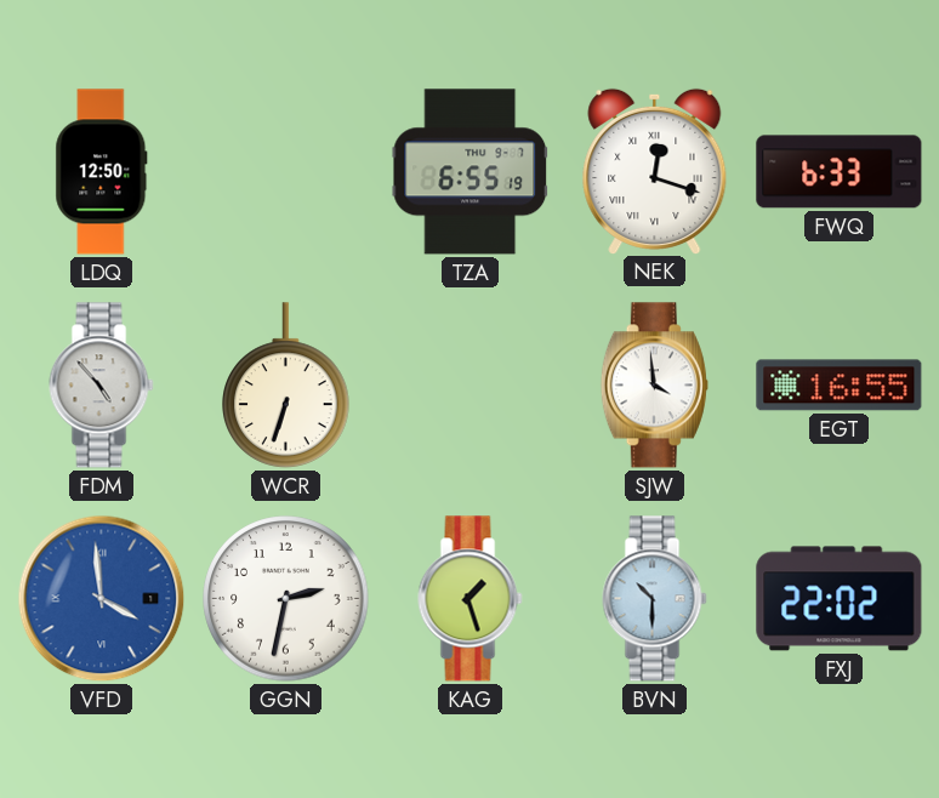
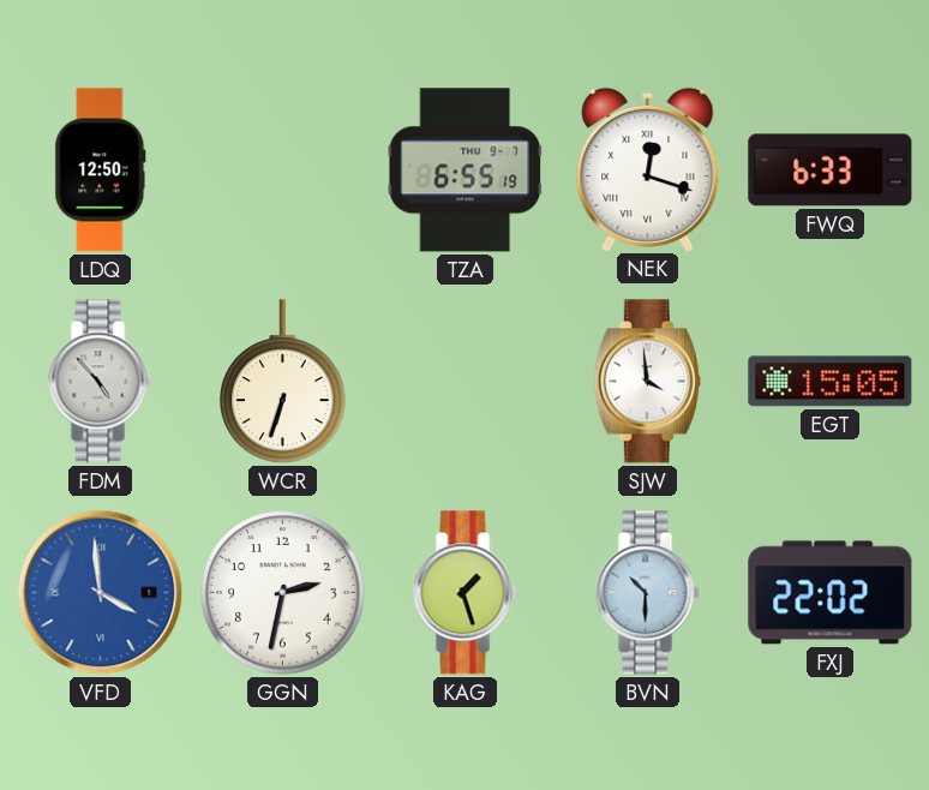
EGT: 16:55 -> 15:05
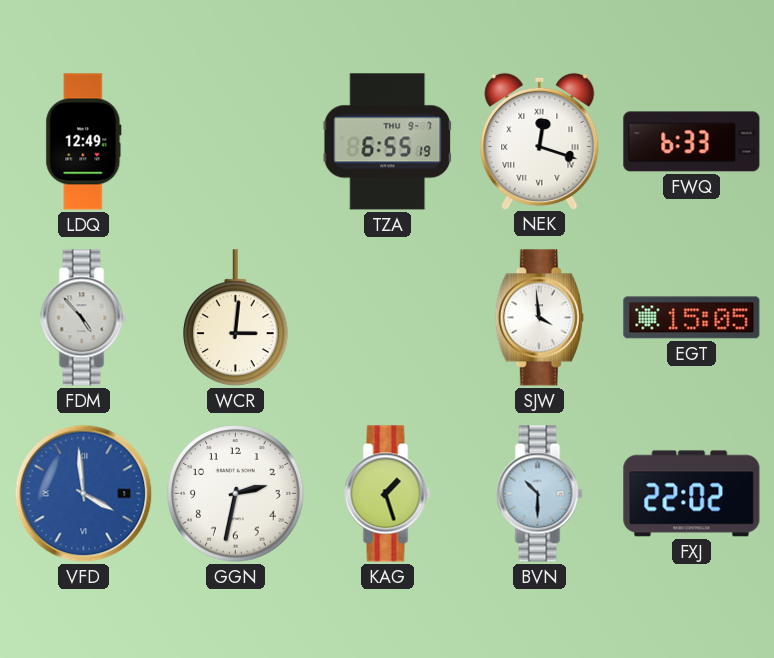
LDQ: 12:50 -> 12:49
WCR: 6:33 -> 3:01
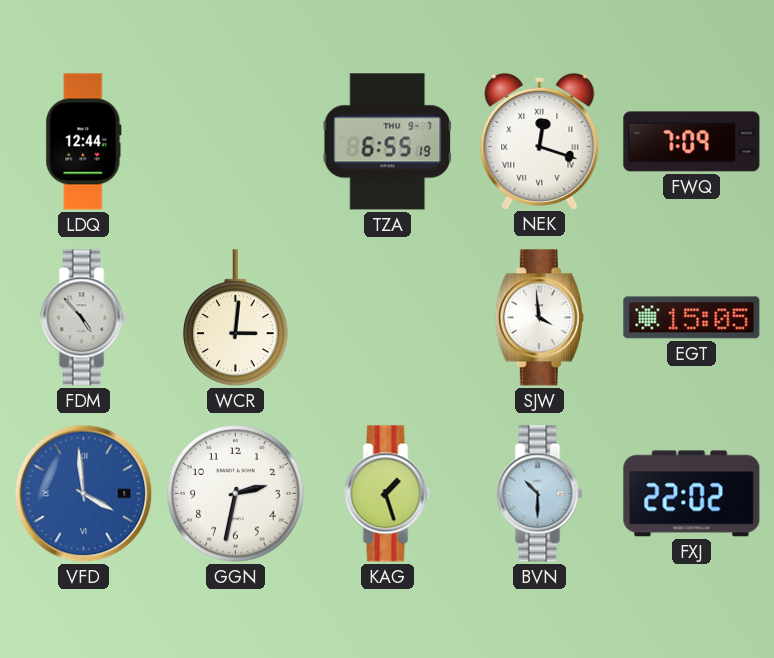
LDQ: 12:49 -> 12:44
FWQ: 6:33 -> 7:09
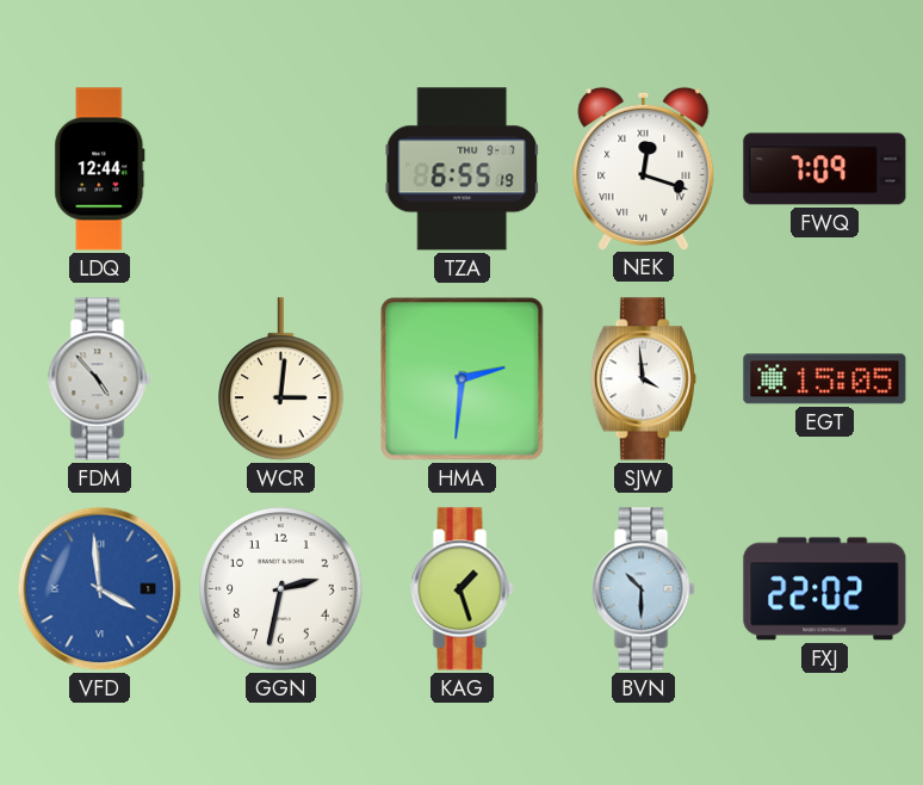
HMA: none -> 2:31
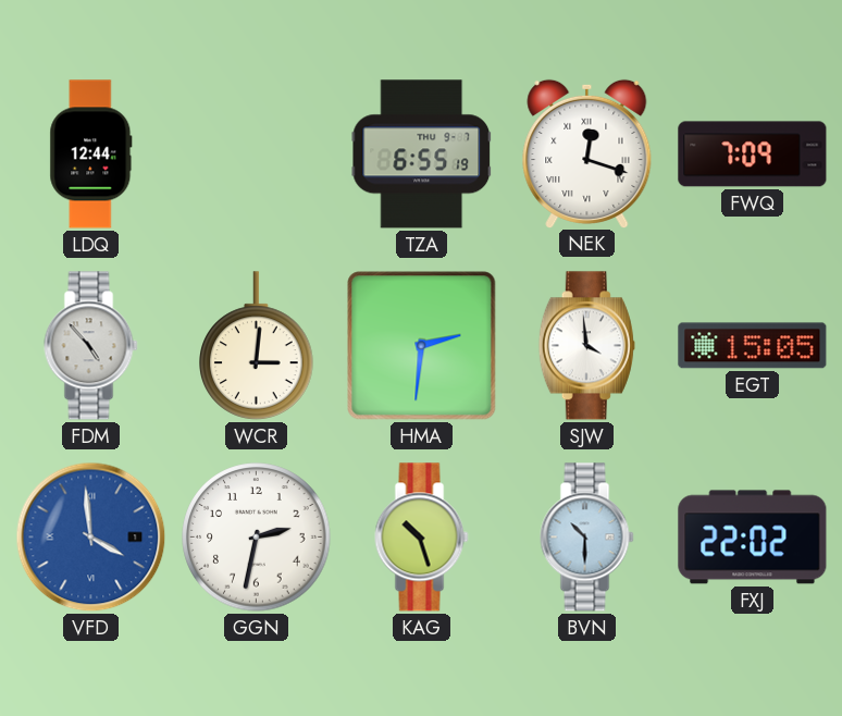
KAG: 1:27 -> 10:27
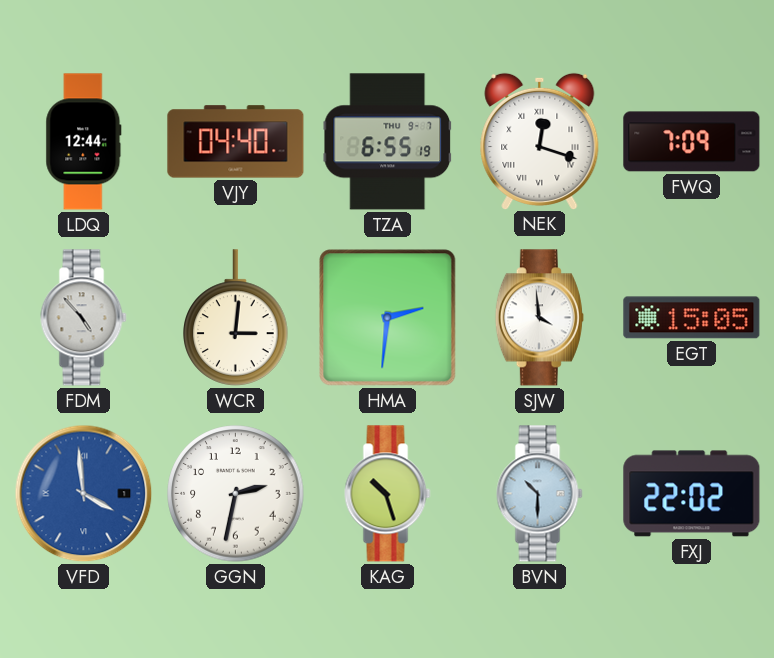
VJY: none -> 04:40
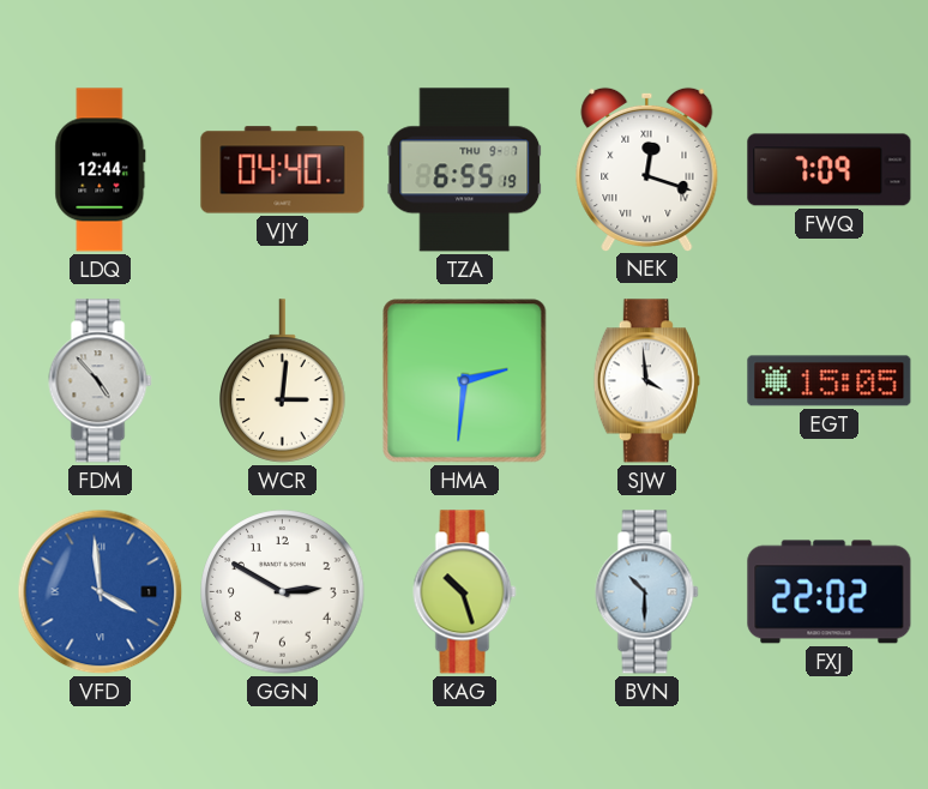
GGN: 2:32 -> 2:50
